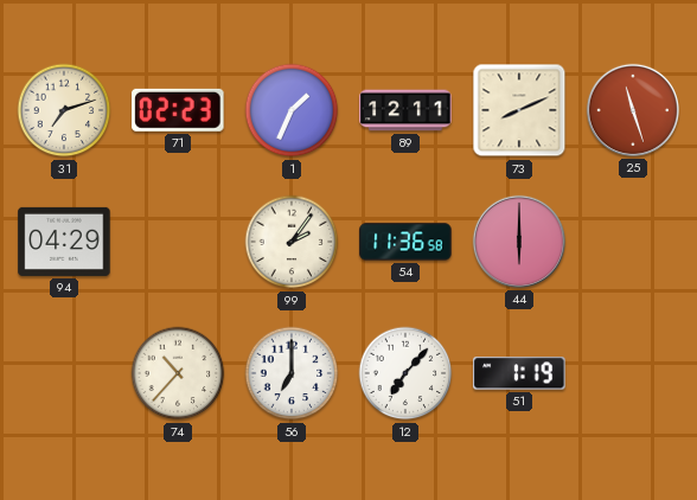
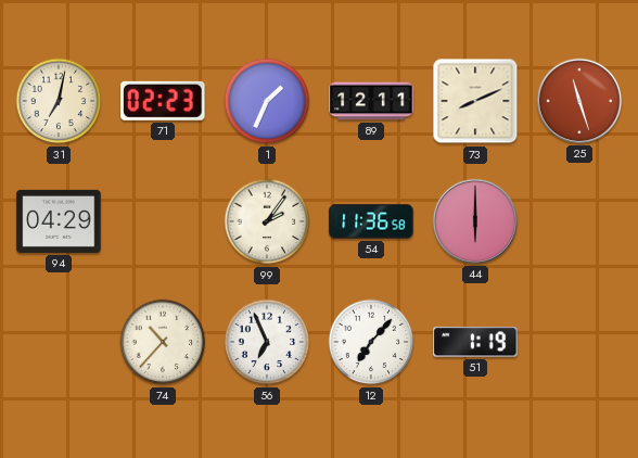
31: 7:12 -> 7:02
56: 7:00 -> 6:56
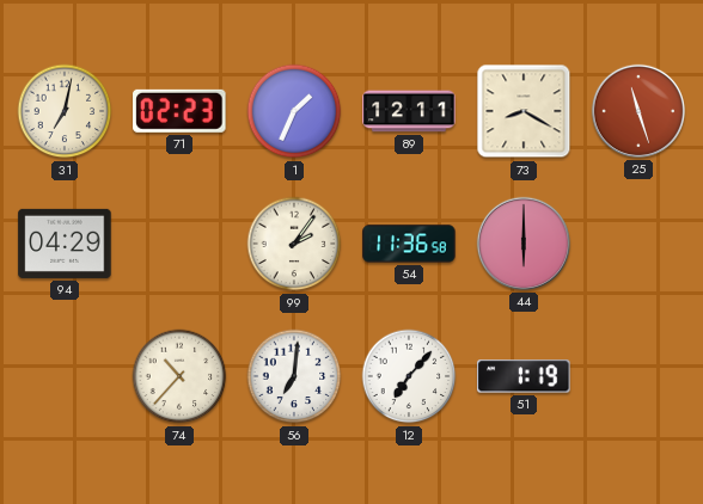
73: 8:11 -> 8:20
56: 6:56 -> 7:01
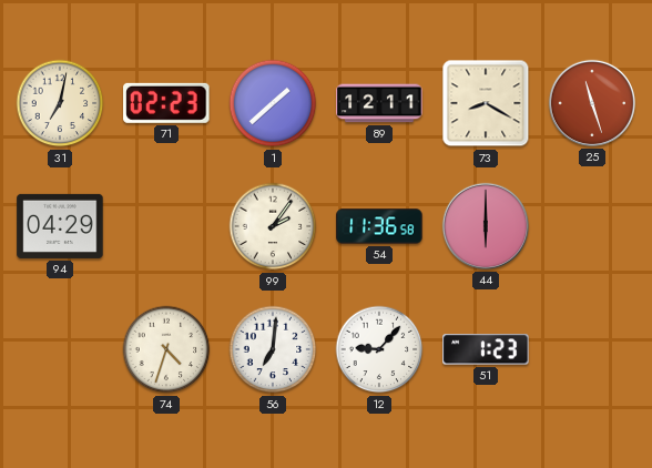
1: 1:34 -> 1:38
74: 10:37 -> 4:33
12: 7:07 -> 9:07
51: 1:19 -> 1:23
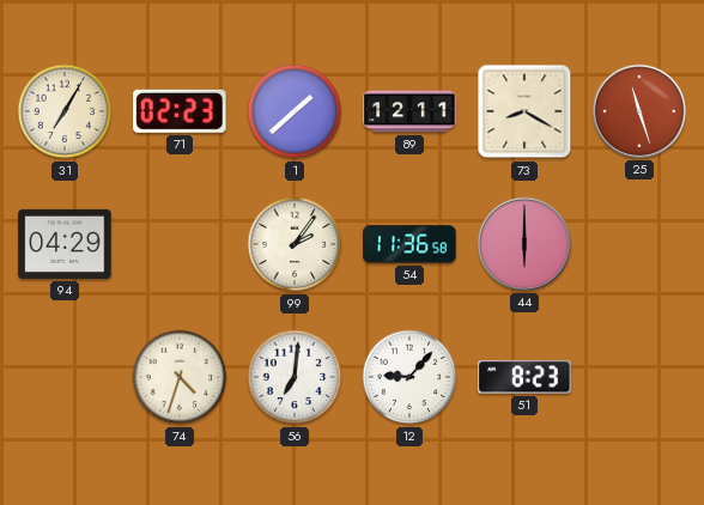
31: 7:02 -> 7:05
51: 1:23 -> 8:23
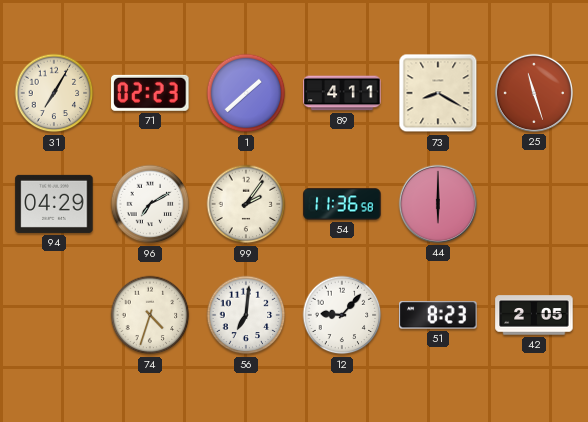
89: 12:11 -> 4:11
96: none -> 7:10
42: none -> 2:05
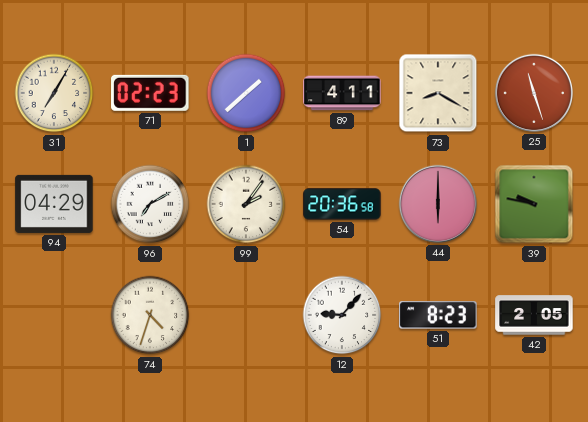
54: 11:36 -> 20:36
39: none -> 9:47
56: 7:01 -> none
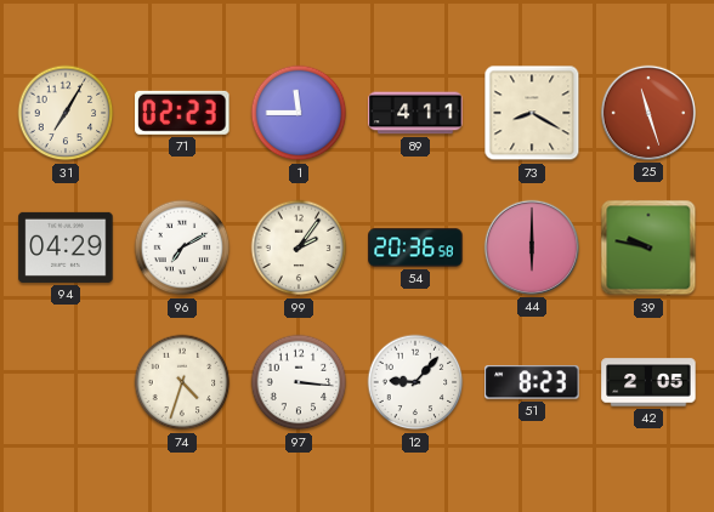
1: 1:38 -> 11:45
97: none -> 3:16
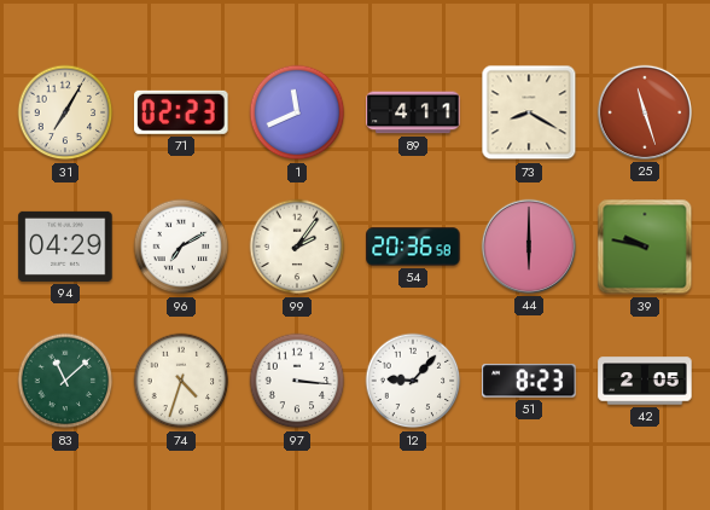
1: 11:45 -> 11:41
83: none -> 11:08
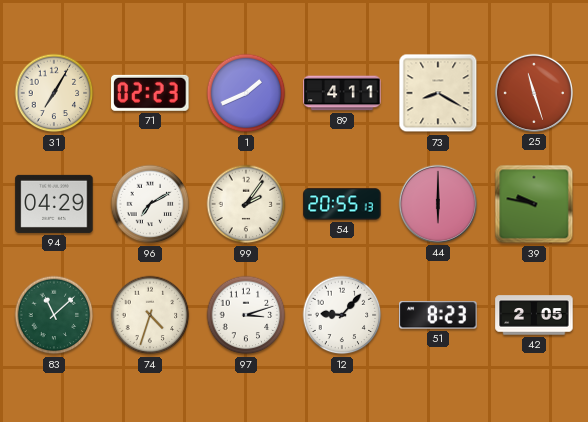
1: 11:41 -> 1:41
54: 20:36 -> 20:55
97: 3:16 -> 3:12
